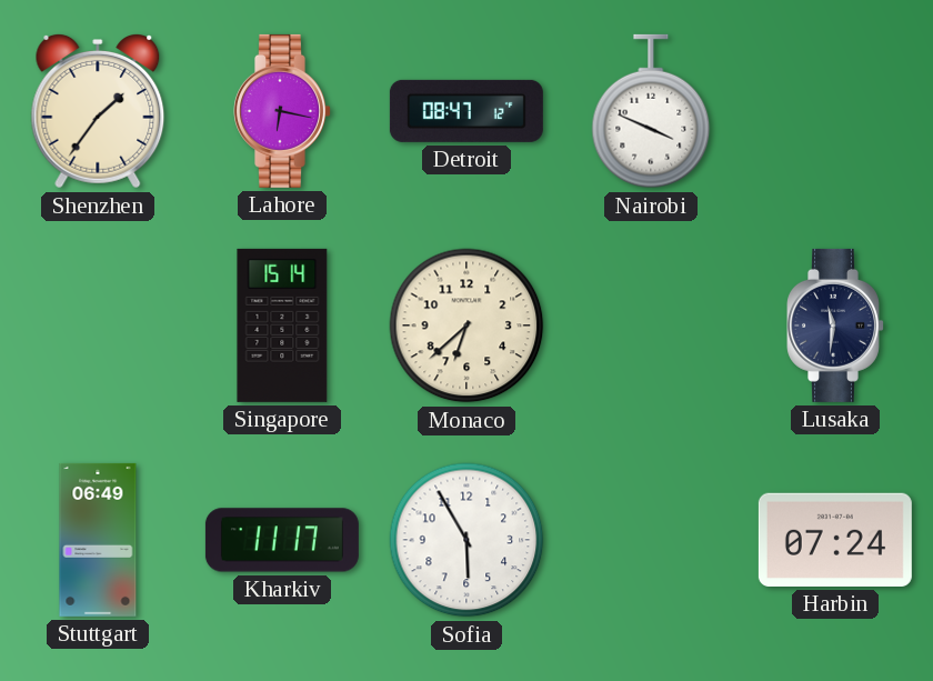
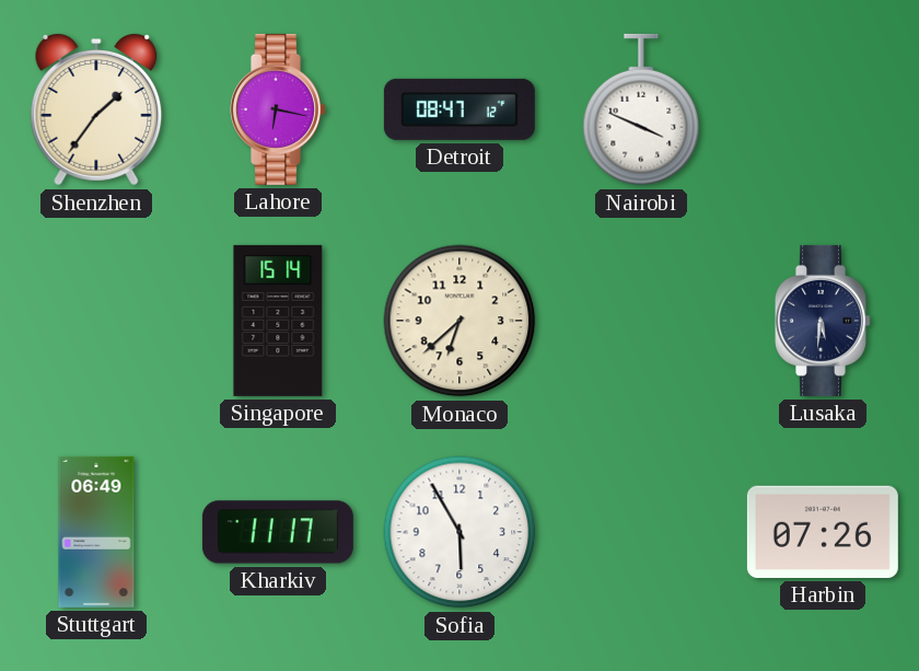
Lusaka: 11:31 -> 5:31
Harbin: 07:24 -> 07:26
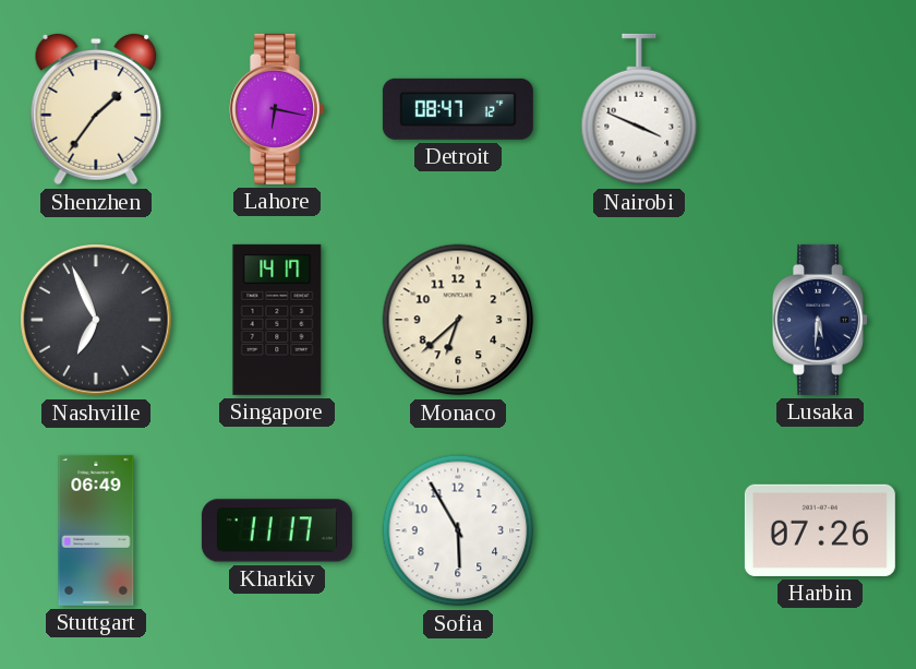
Nashville: none -> 6:56
Singapore: 15:14 -> 14:17
